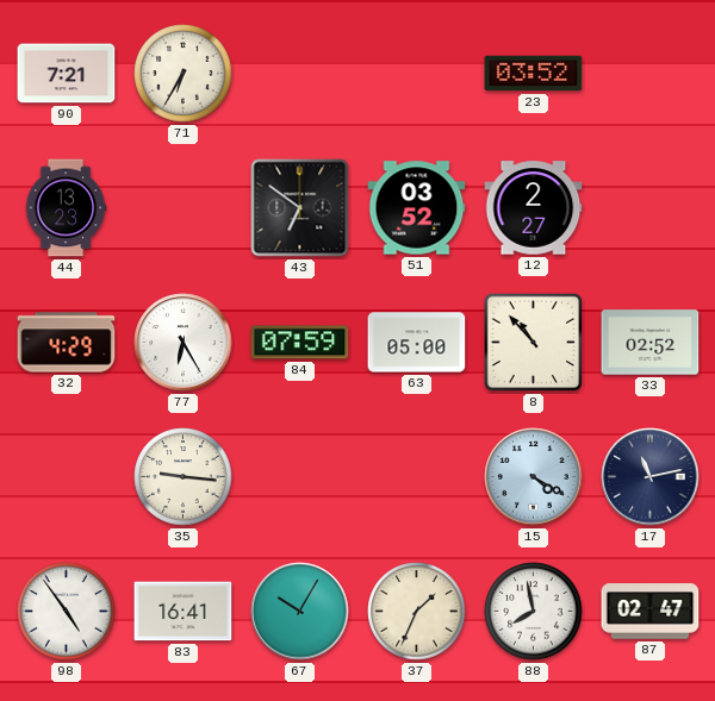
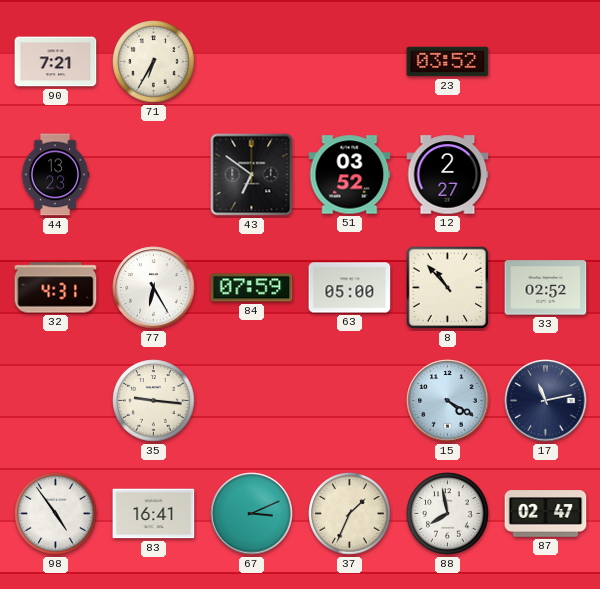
32: 4:29 -> 4:31
67: 10:05 -> 3:11
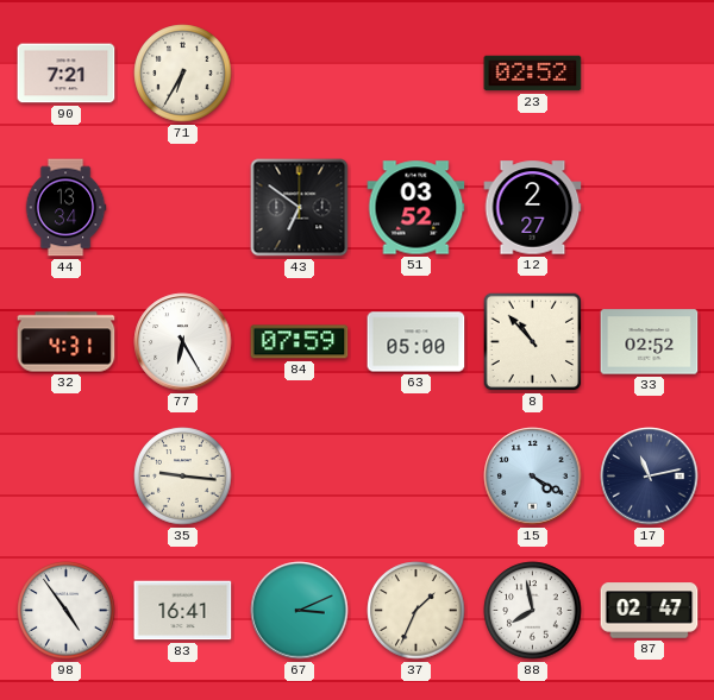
23: 03:52 -> 02:52
44: 13:23 -> 13:34
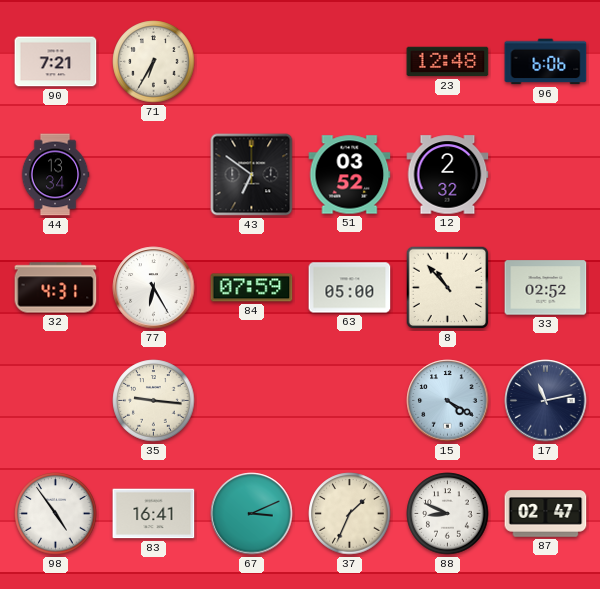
23: 02:52 -> 12:48
96: none -> 6:06
12: 2:27 -> 2:32
88: 7:58 -> 8:49
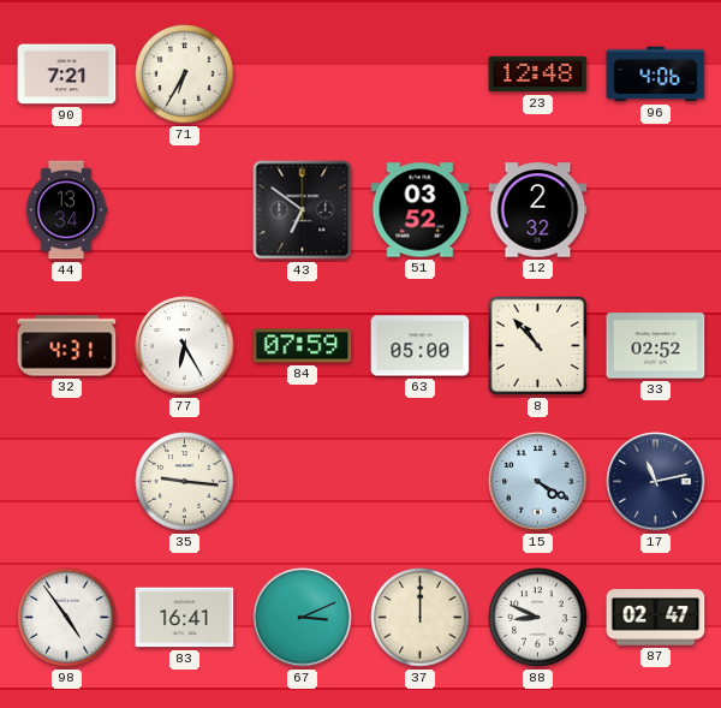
96: 6:06 -> 4:06
37: 1:34 -> 12:00
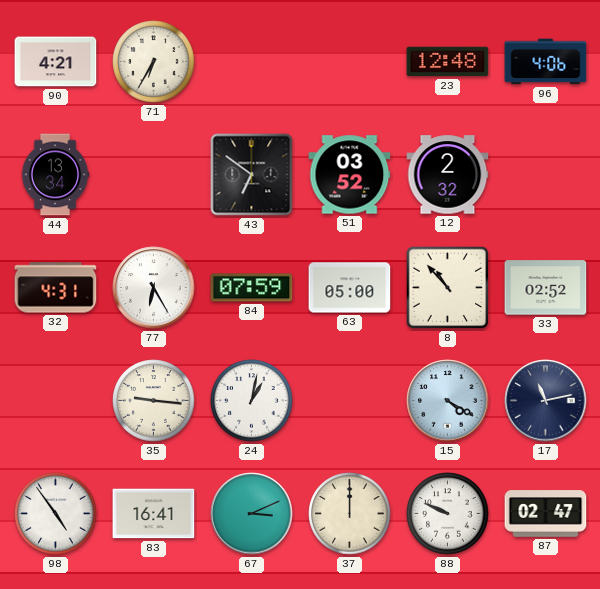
90: 7:21 -> 4:21
24: none -> 1:02
88: 8:49 -> 9:49
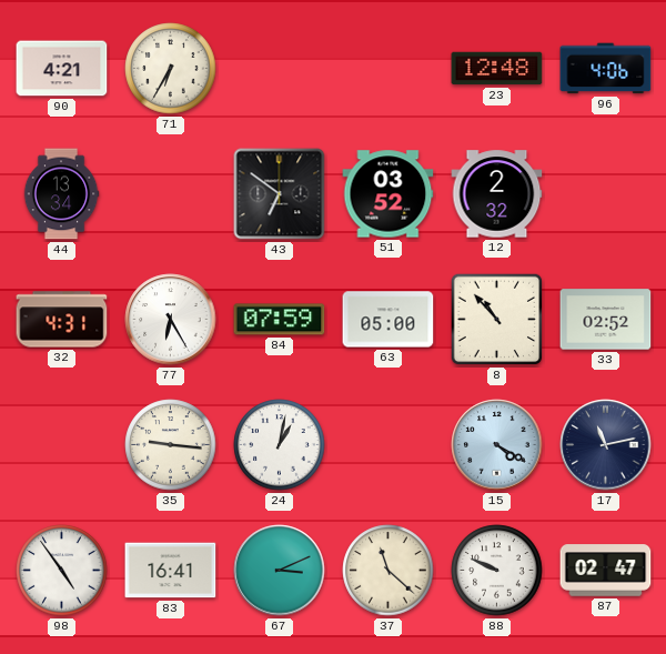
37: 12:00 -> 11:22
